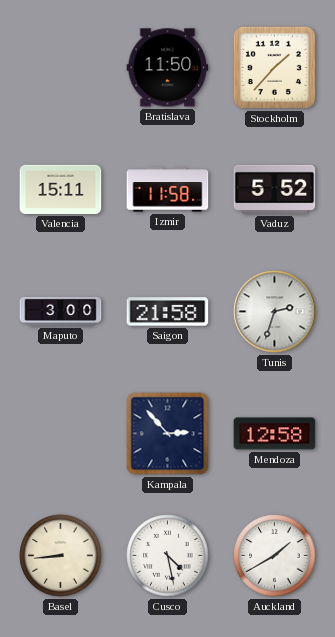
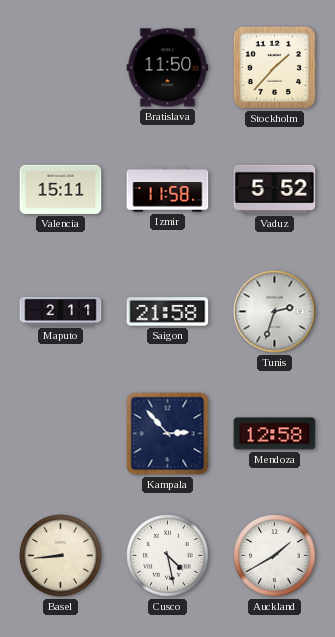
Maputo: 3:00 -> 2:11
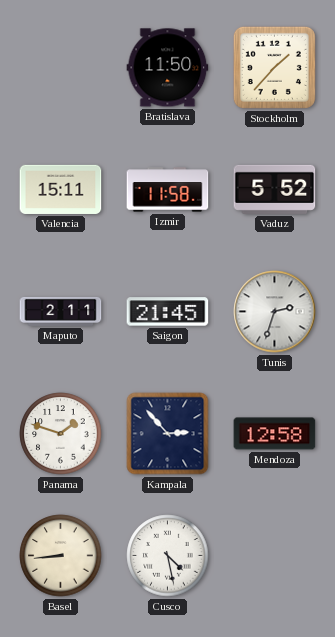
Saigon: 21:58 -> 21:45
Panama: none -> 1:48
Auckland: 1:40 -> none
